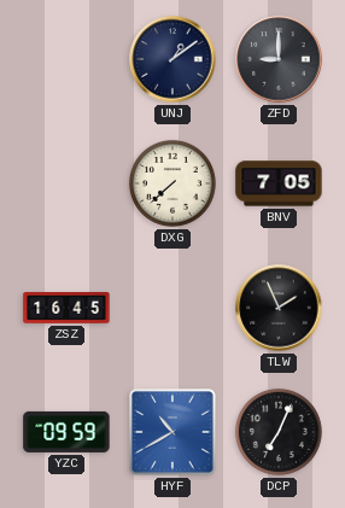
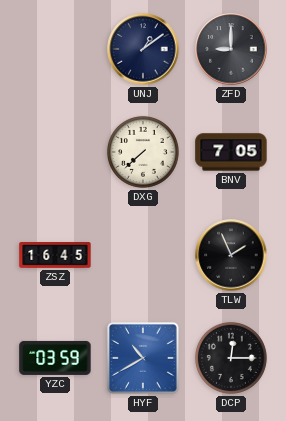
YZC: 09:59 -> 03:59
DCP: 7:04 -> 12:15
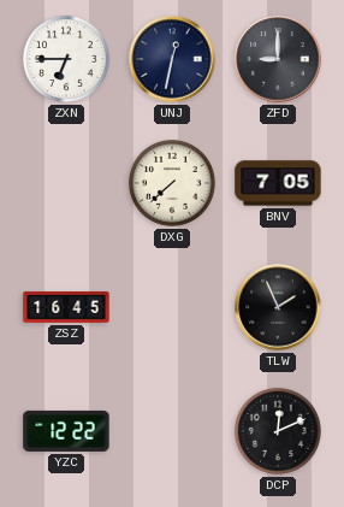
ZXN: none -> 6:45
UNJ: 1:09 -> 12:32
YZC: 03:59 -> 12:22
HYF: 10:40 -> none
DCP: 12:15 -> 12:11
